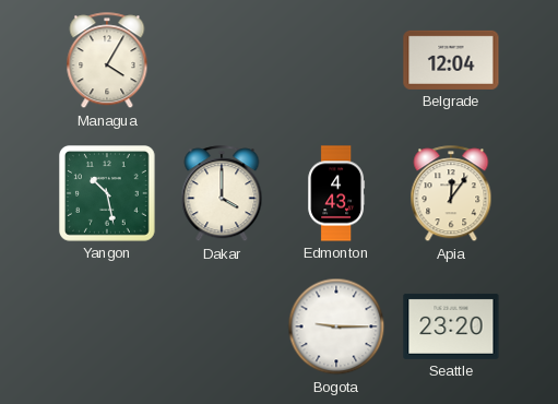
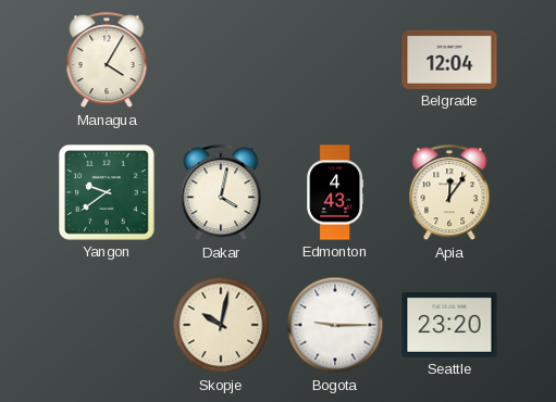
Yangon: 10:28 -> 9:39
Dakar: 4:00 -> 4:02
Skopje: none -> 10:02
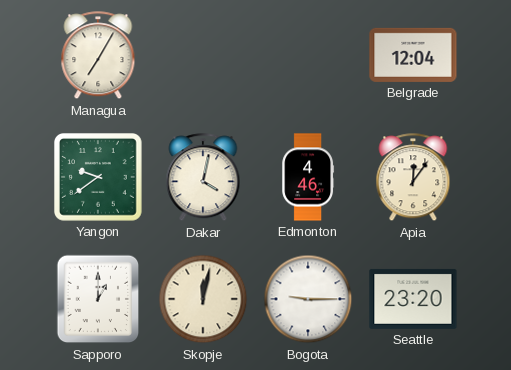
Managua: 4:05 -> 7:05
Edmonton: 4:43 -> 4:46
Sapporo: none -> 1:00
Skopje: 10:02 -> 12:02
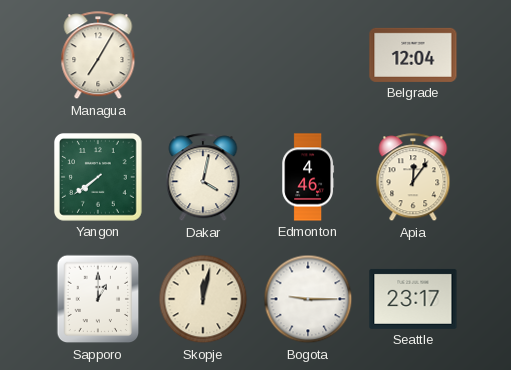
Yangon: 9:39 -> 7:39
Seattle: 23:20 -> 23:17
